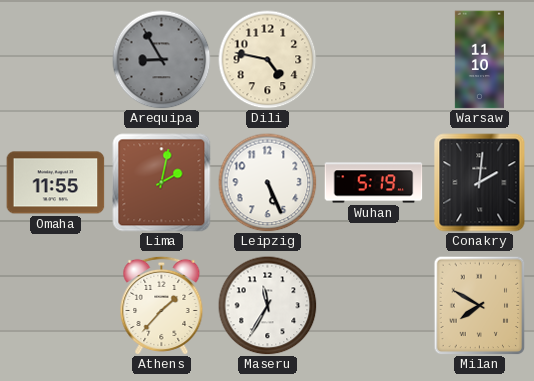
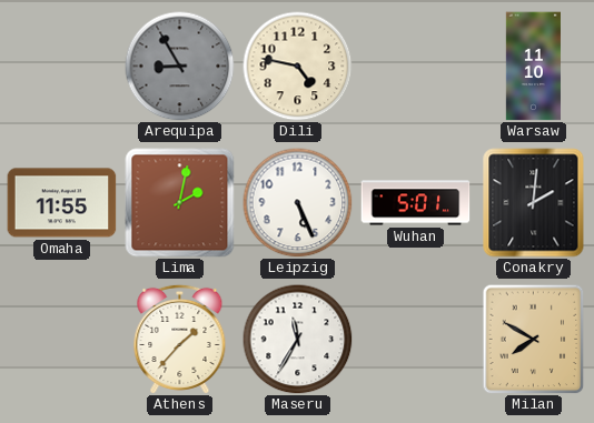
Wuhan: 5:19 -> 5:01
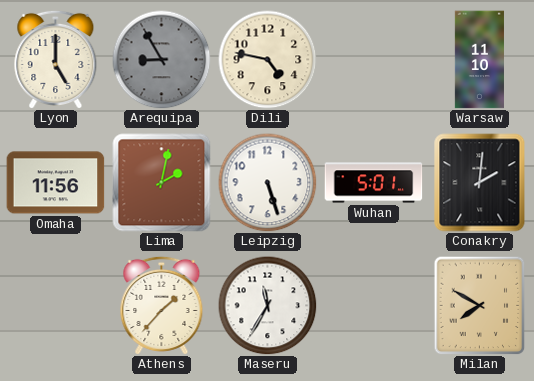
Lyon: none -> 5:00
Omaha: 11:55 -> 11:56
Leipzig: 5:26 -> 5:27
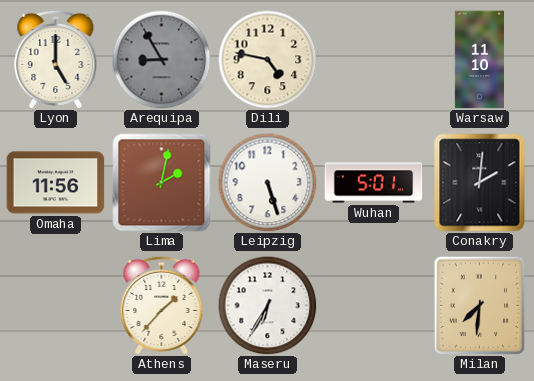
Maseru: 11:35 -> 6:35
Milan: 7:50 -> 7:31
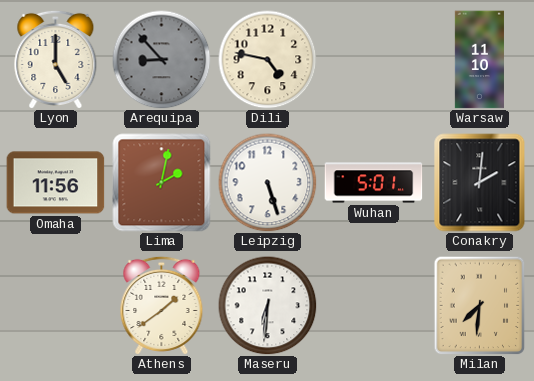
Arequipa: 8:55 -> 8:53
Athens: 1:37 -> 1:39
Maseru: 6:35 -> 6:31
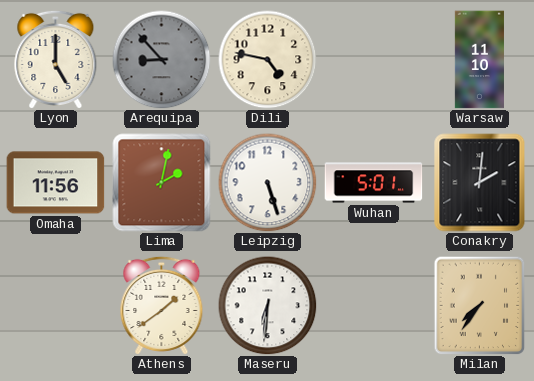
Milan: 7:31 -> 7:36
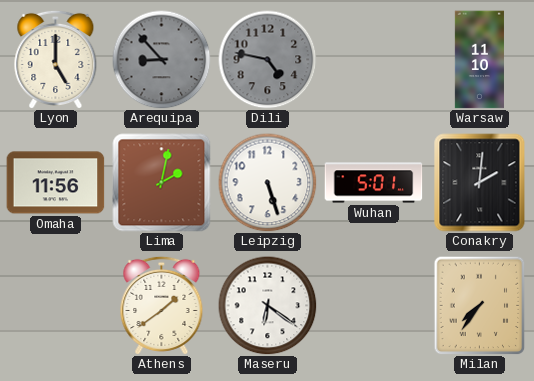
Dili dial: cream -> grey
Maseru: 6:31 -> 6:21
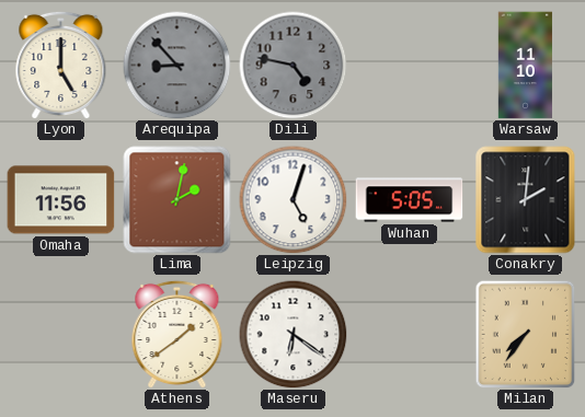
Leipzig: 5:27 -> 5:03
Wuhan: 5:01 -> 5:05
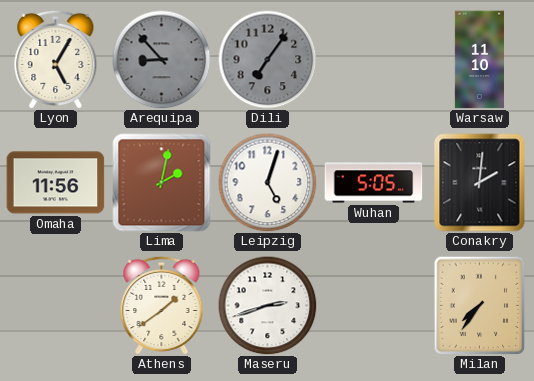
Lyon: 5:00 -> 5:05
Dili: 4:47 -> 7:06
Maseru: 6:21 -> 2:42
